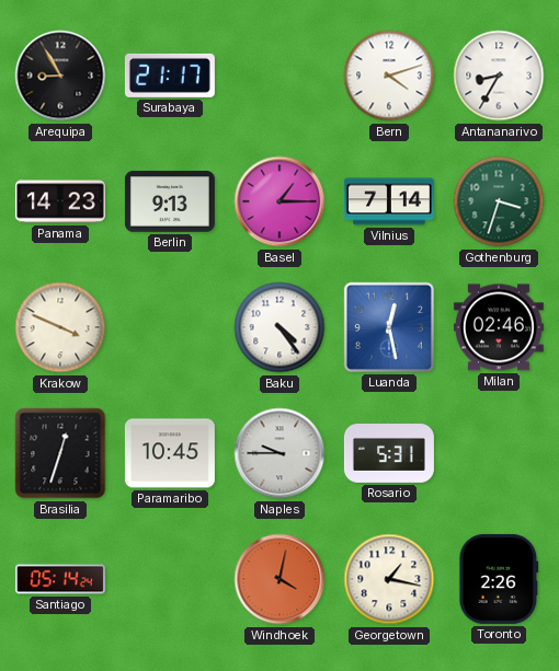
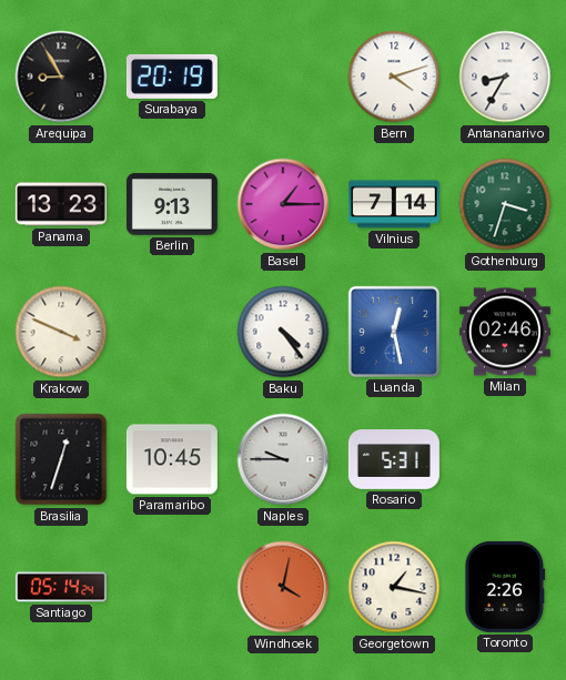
Surabaya: 21:17 -> 20:19
Panama: 14:23 -> 13:23
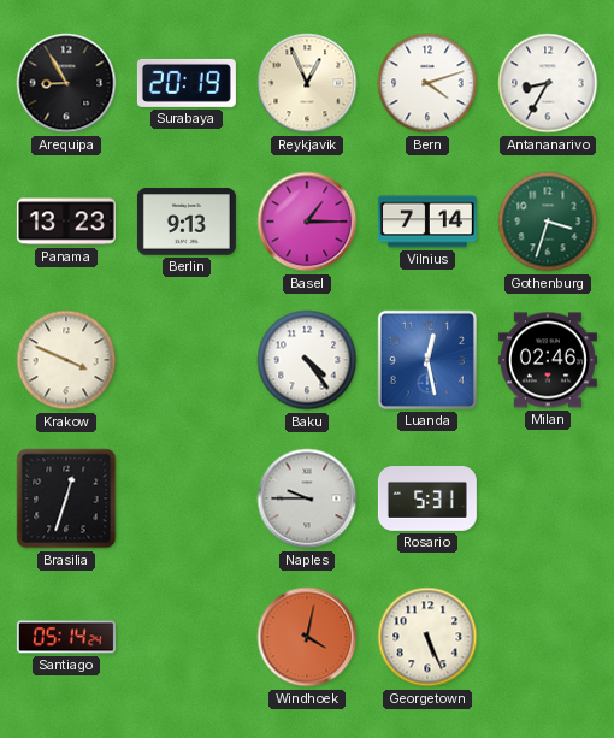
Reykjavik: none -> 12:56
Paramaribo: 10:45 -> none
Georgetown: 1:17 -> 5:26
Toronto: 2:26 -> none
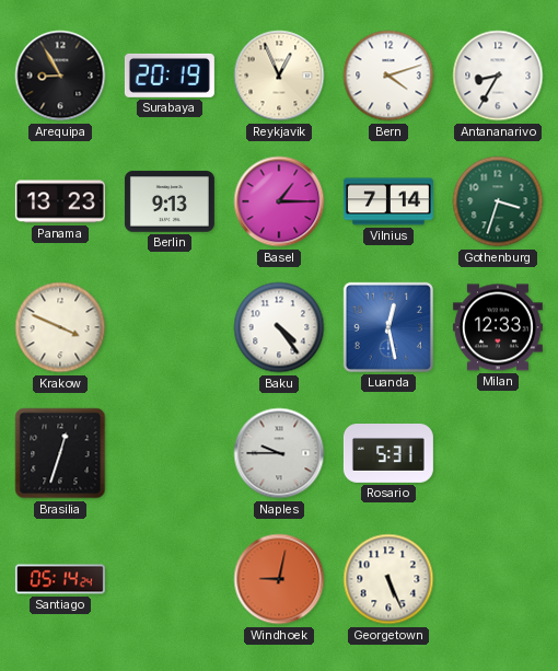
Milan: 02:46 -> 12:33
Windhoek: 4:02 -> 9:02
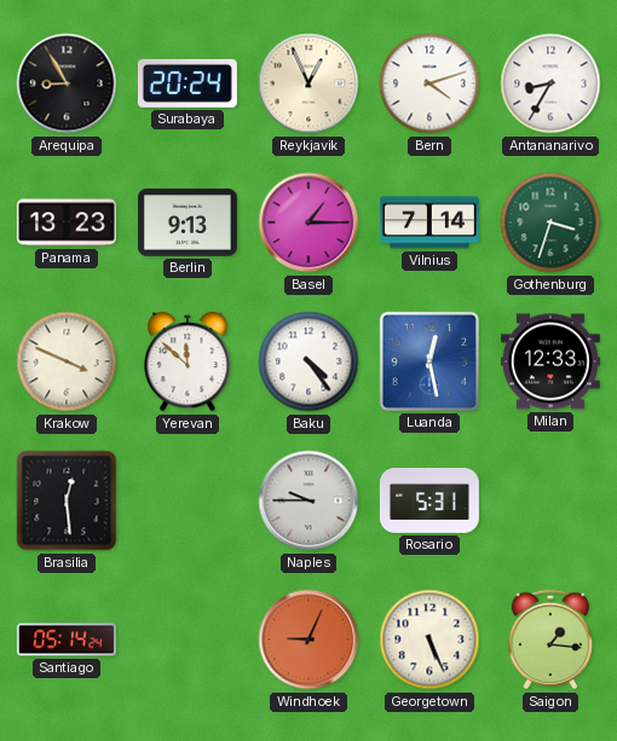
Surabaya: 20:19 -> 20:24
Yerevan: none -> 11:52
Brasilia: 12:33 -> 12:29
Windhoek: 9:02 -> 9:04
Saigon: none -> 1:16
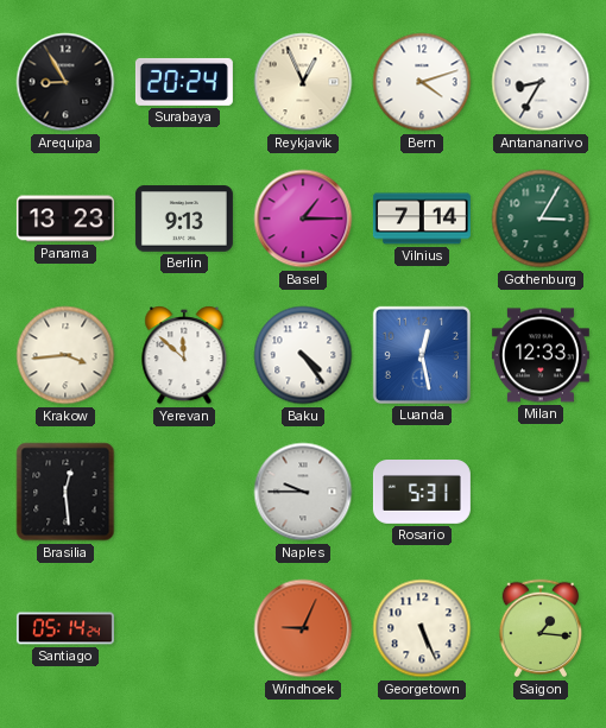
Gothenburg: 3:33 -> 3:05
Krakow: 3:49 -> 3:44
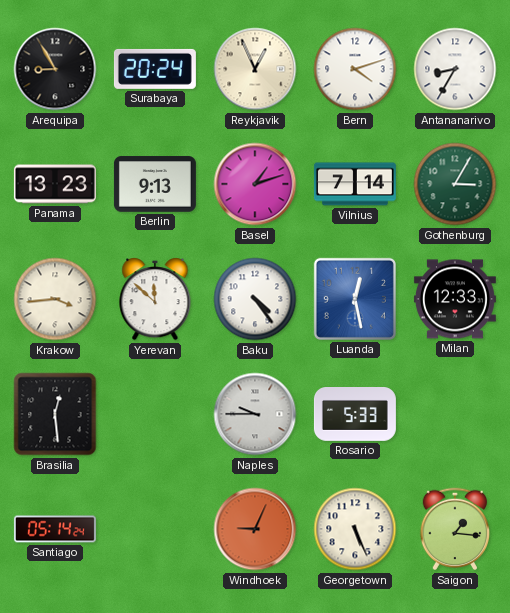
Basel: 1:15 -> 1:12
Rosario: 5:31 -> 5:33
